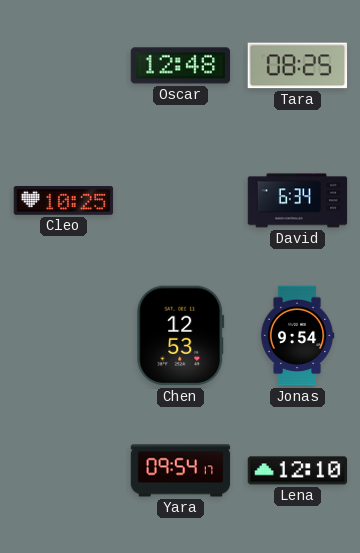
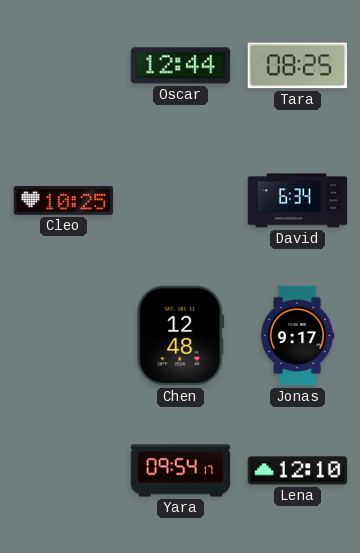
Oscar: 12:48 -> 12:44
Chen: 12:53 -> 12:48
Jonas: 9:54 -> 9:17
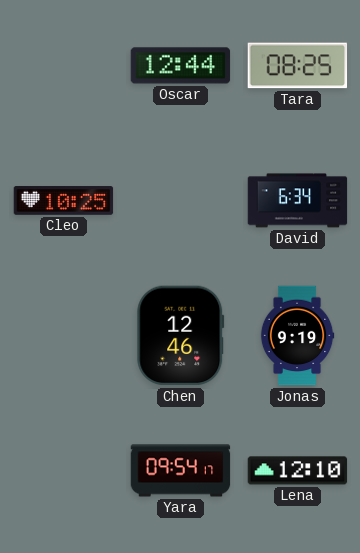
Chen: 12:48 -> 12:46
Jonas: 9:17 -> 9:19
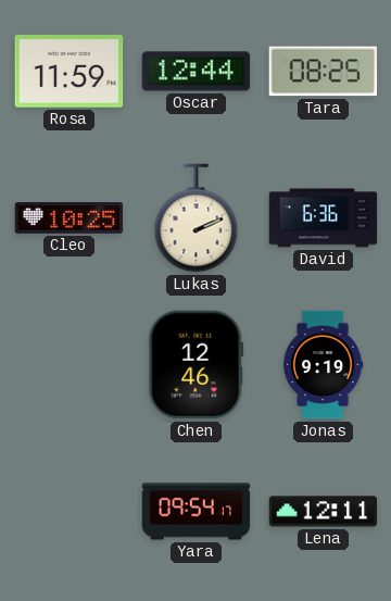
Rosa: none -> 11:59
Lukas: none -> 2:11
David: 6:34 -> 6:36
Lena: 12:10 -> 12:11
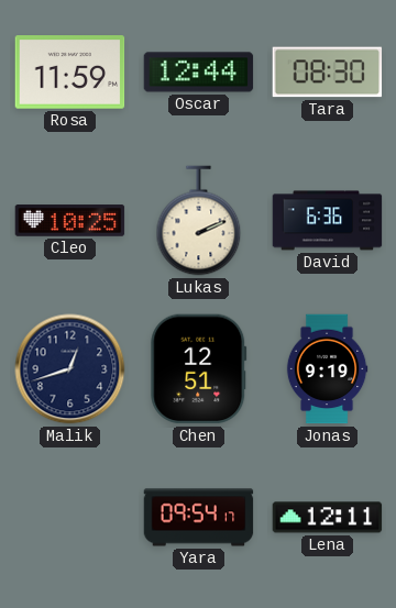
Tara: 08:25 -> 08:30
Malik: none -> 12:42
Chen: 12:46 -> 12:51
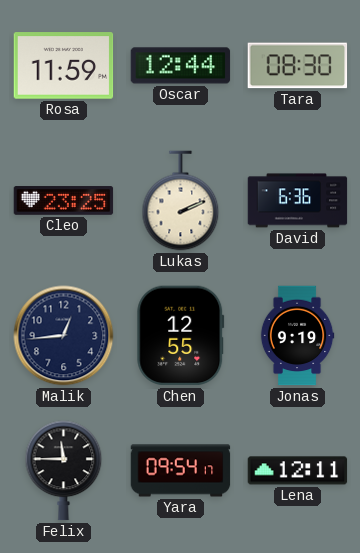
Cleo: 10:25 -> 23:25
Malik: 12:42 -> 12:44
Chen: 12:51 -> 12:55
Felix: none -> 11:45
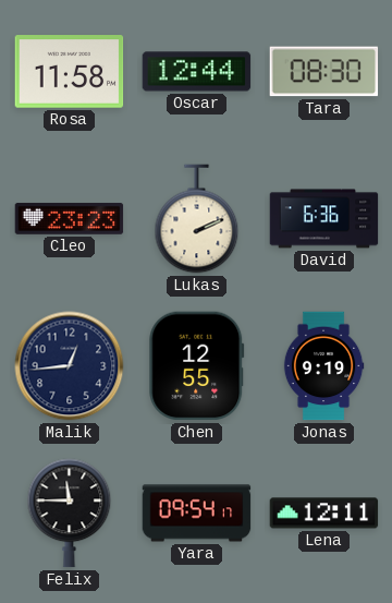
Rosa: 11:59 -> 11:58
Cleo: 23:25 -> 23:23
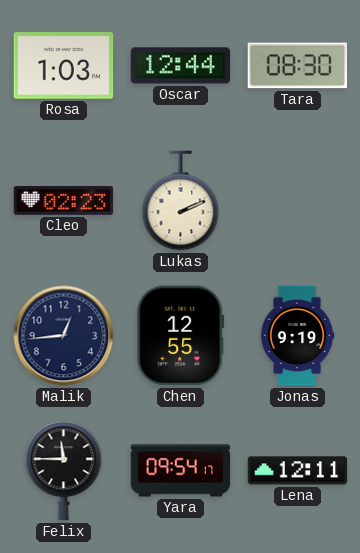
Rosa: 11:58 -> 1:03
Cleo: 23:23 -> 02:23
David: 6:36 -> none
